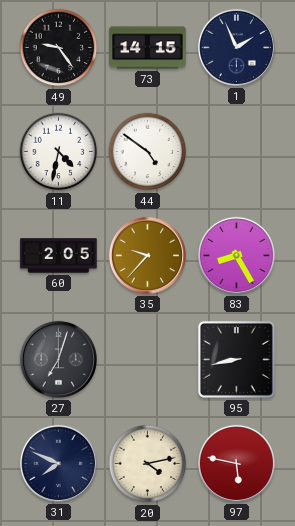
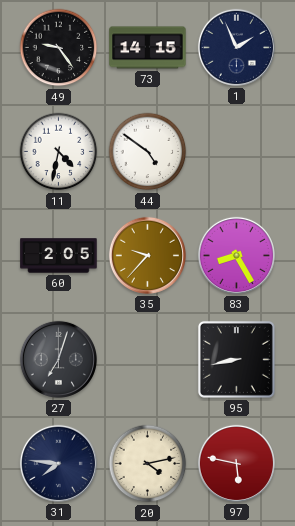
31: 7:49 -> 7:46
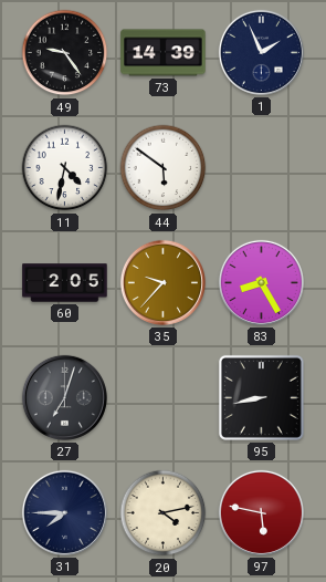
73: 14:15 -> 14:39
44: 4:51 -> 5:51
31: 7:46 -> 7:45
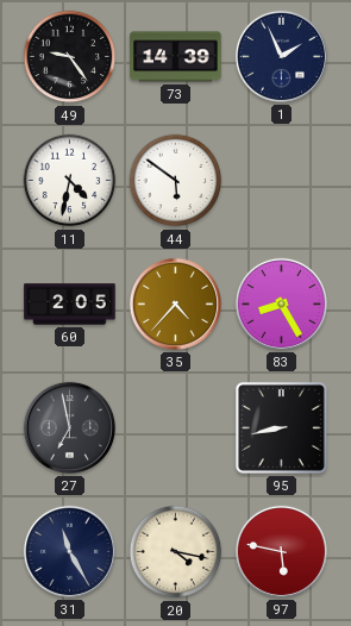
35: 9:37 -> 4:37
27: 7:03 -> 6:58
31: 7:45 -> 11:25
20: 4:13 -> 4:17
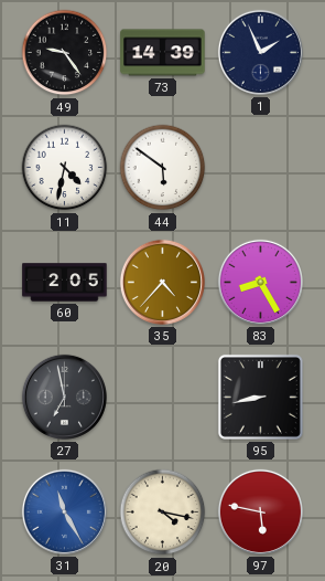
31 dial: navy -> blue
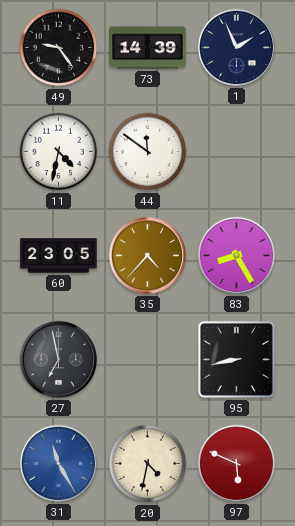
44: 5:51 -> 11:51
60: 2:05 -> 23:05
20: 4:17 -> 4:32
97: 5:47 -> 5:49
